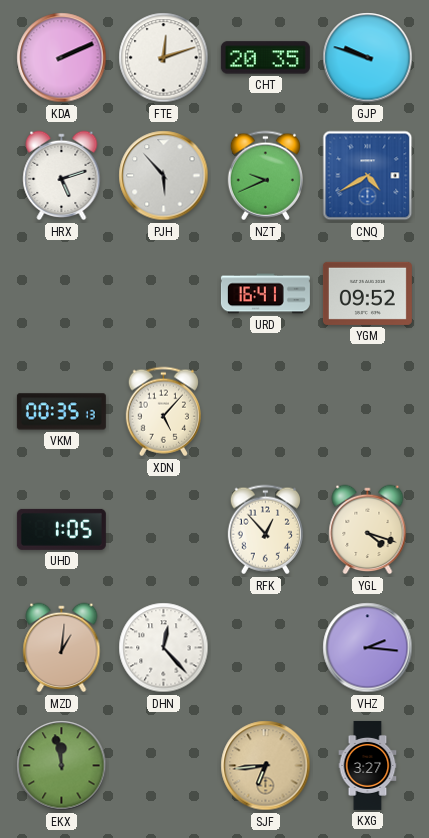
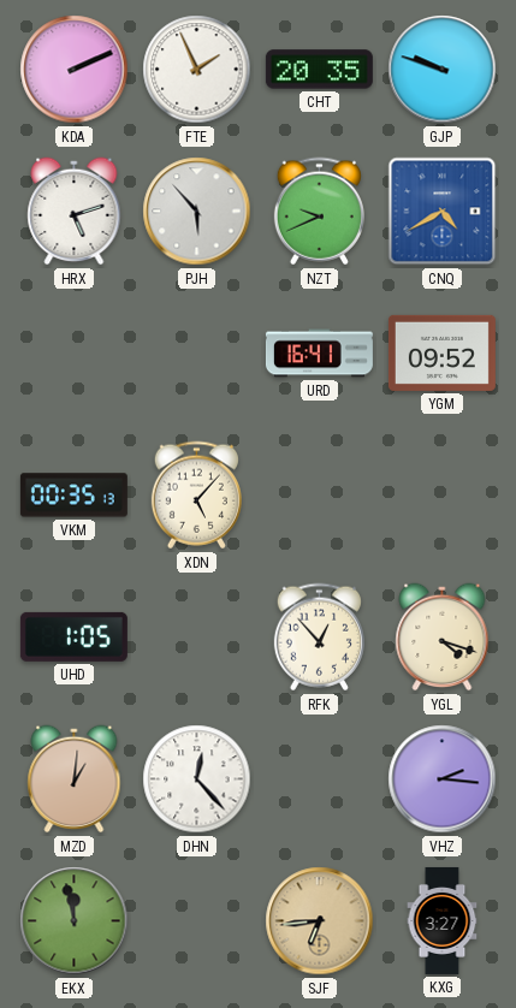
FTE: 12:12 -> 1:56
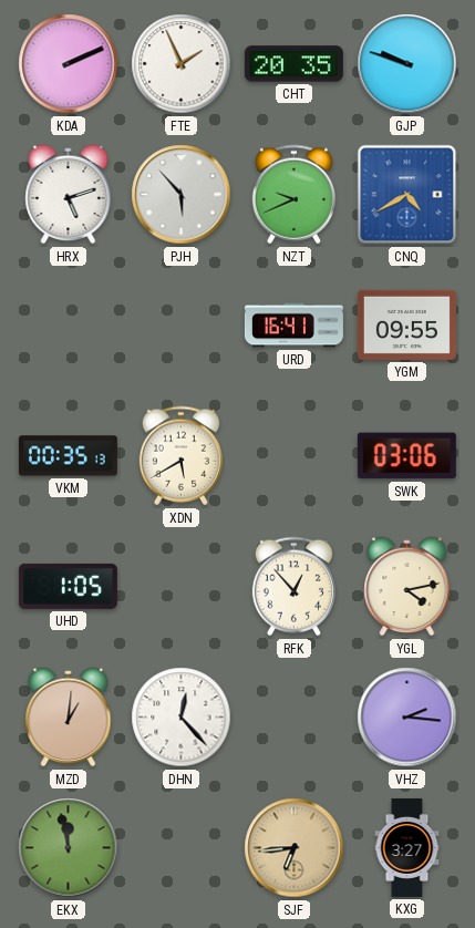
YGM: 09:52 -> 09:55
XDN: 5:07 -> 5:40
SWK: none -> 03:06
YGL: 4:18 -> 4:13
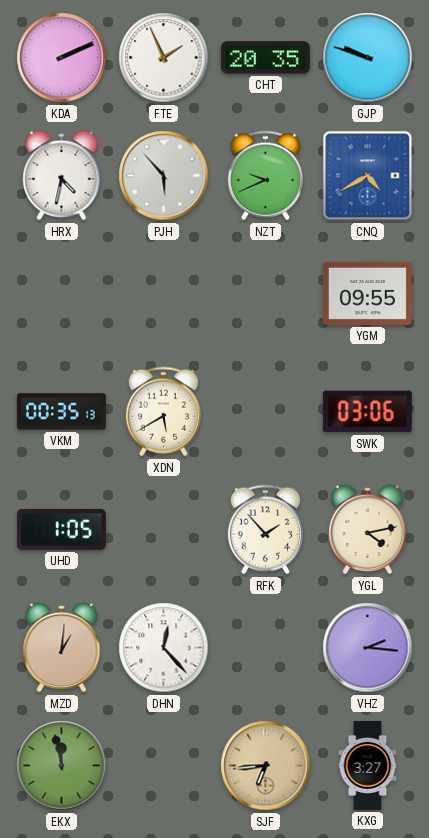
HRX: 5:12 -> 4:32
URD: 16:41 -> none
RFK: 12:53 -> 1:53
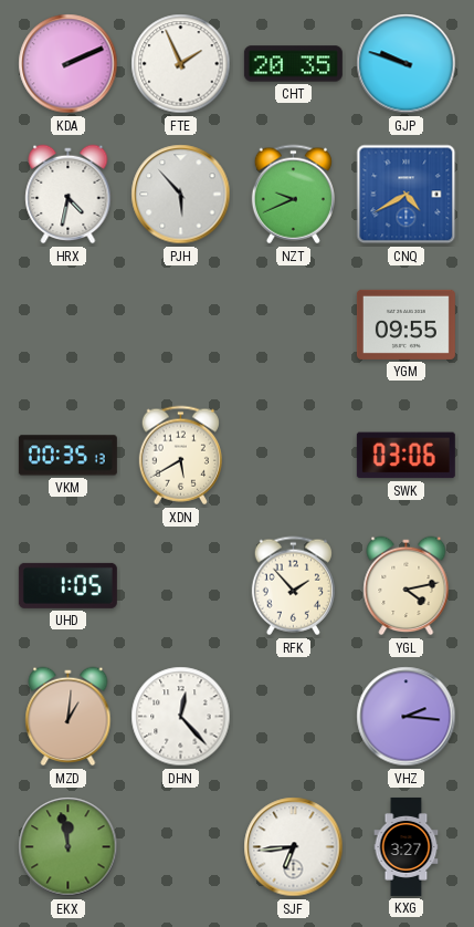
SJF dial: champagne -> white
